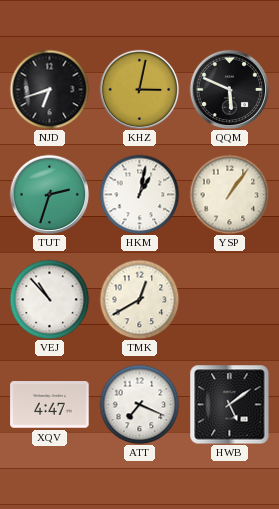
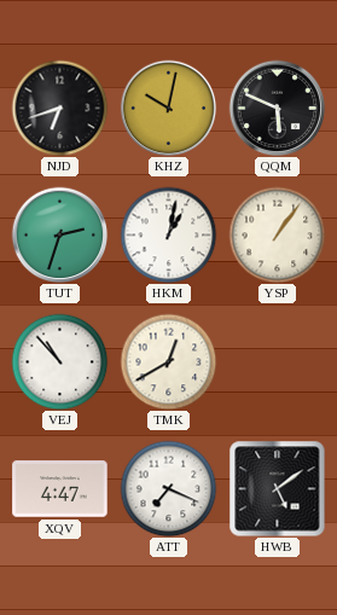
KHZ: 3:02 -> 10:02
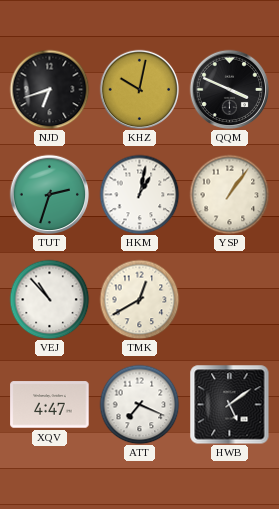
QQM: 5:49 -> 3:49
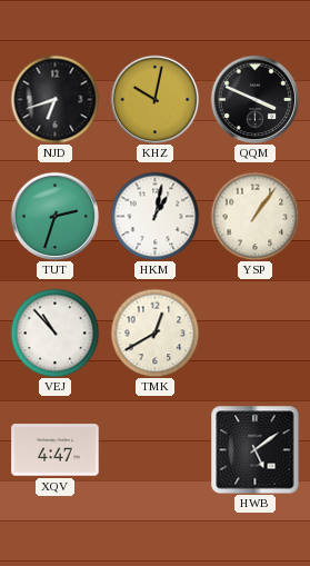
ATT: 7:19 -> none
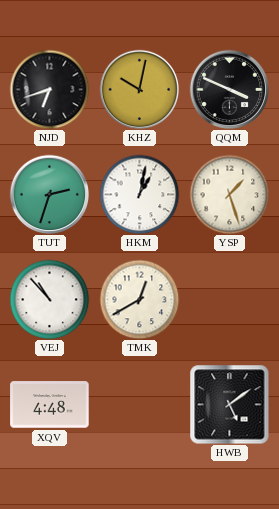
YSP: 1:06 -> 1:27
XQV: 4:47 -> 4:48
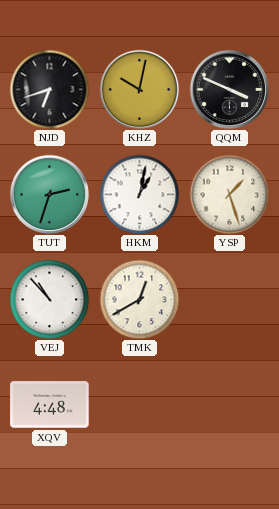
HWB: 5:09 -> none
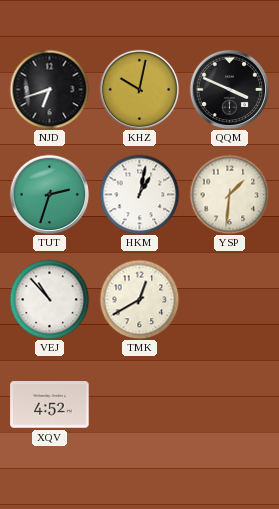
YSP: 1:27 -> 1:31
XQV: 4:48 -> 4:52
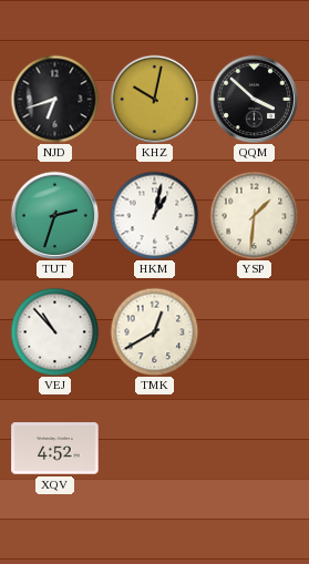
QQM: 3:49 -> 3:52
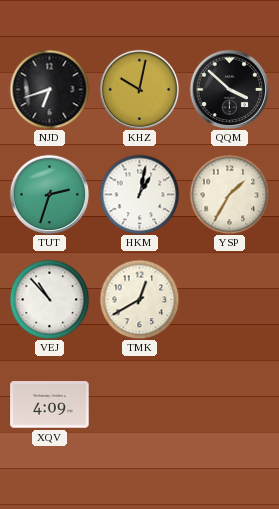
YSP: 1:31 -> 1:35
XQV: 4:52 -> 4:09
